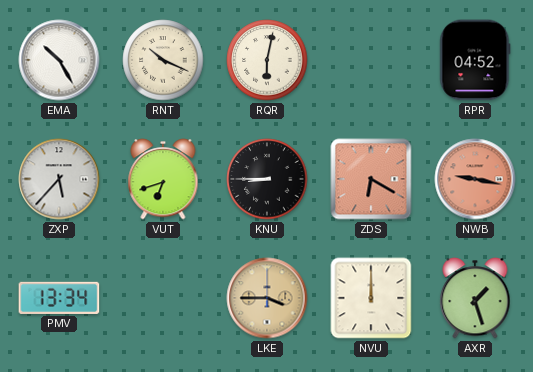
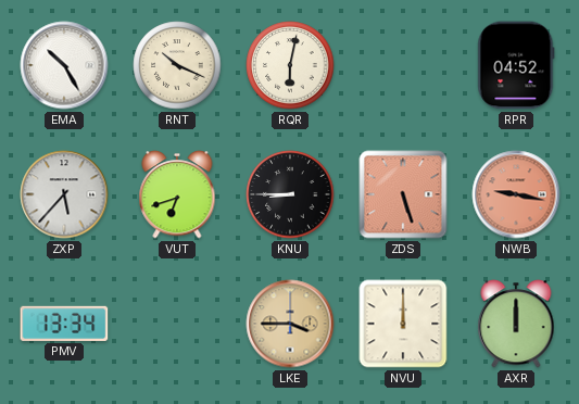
ZDS: 6:20 -> 5:27
AXR: 1:27 -> 12:00
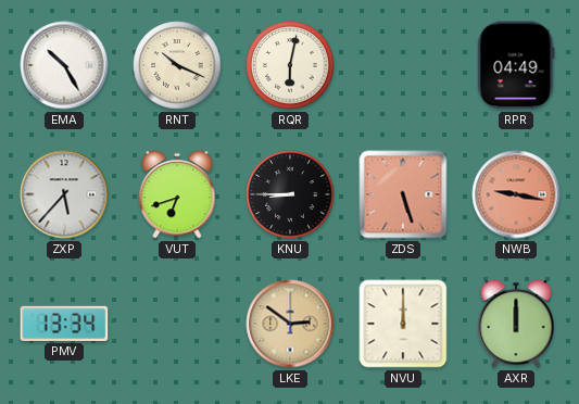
RPR: 04:52 -> 04:49
LKE: 3:45 -> 2:51
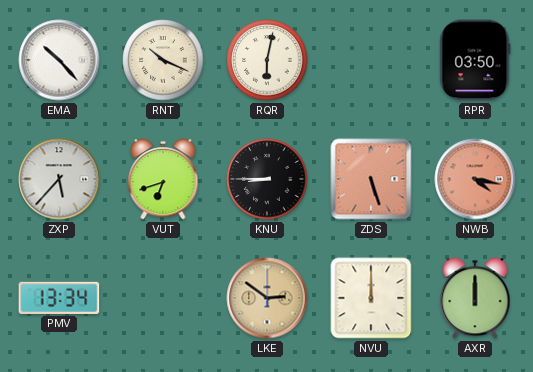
EMA: 10:25 -> 10:23
RPR: 04:49 -> 03:50
NWB: 9:17 -> 4:17
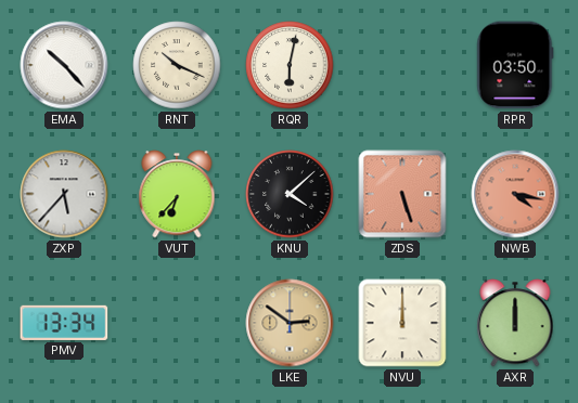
VUT: 6:42 -> 6:37
KNU: 8:45 -> 4:08
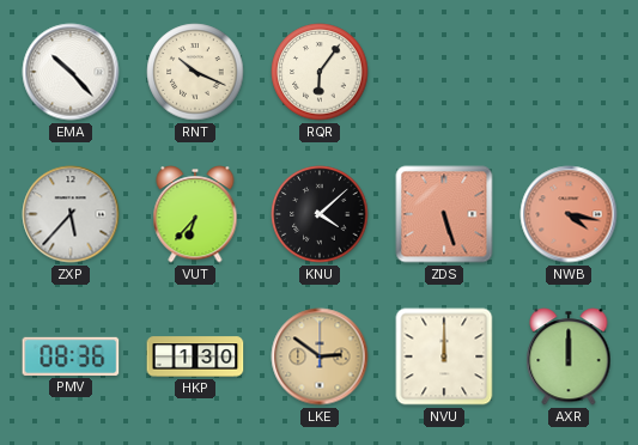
RQR: 6:02 -> 6:06
RPR: 03:50 -> none
PMV: 13:34 -> 08:36
HKP: none -> 1:30
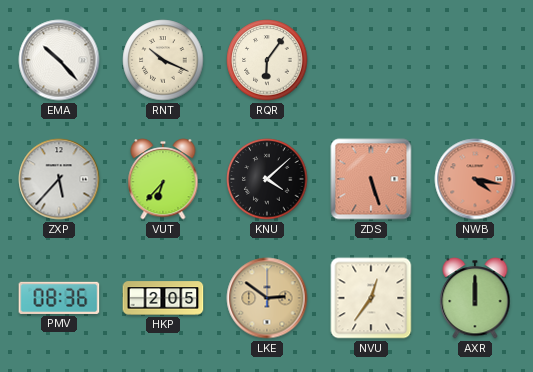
HKP: 1:30 -> 2:05
NVU: 12:00 -> 12:36
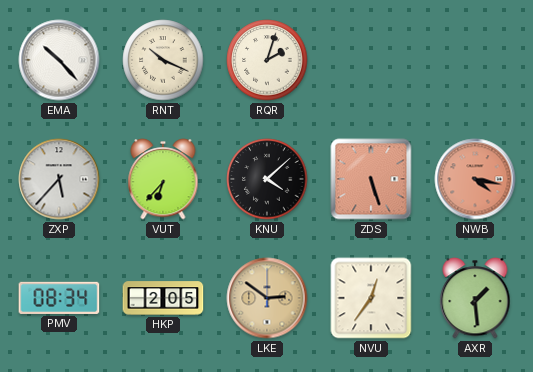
RQR: 6:06 -> 2:03
PMV: 08:36 -> 08:34
AXR: 12:00 -> 1:29
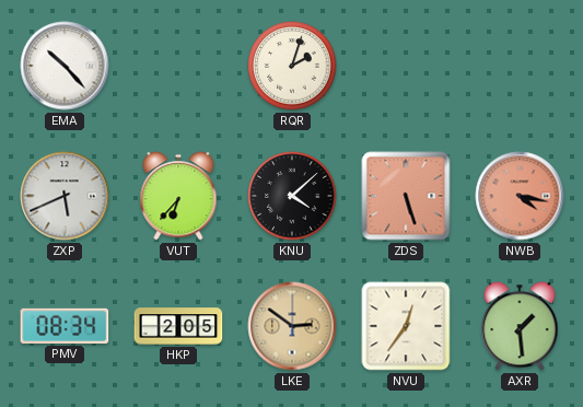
RNT: 10:19 -> none
ZXP: 5:37 -> 5:41
